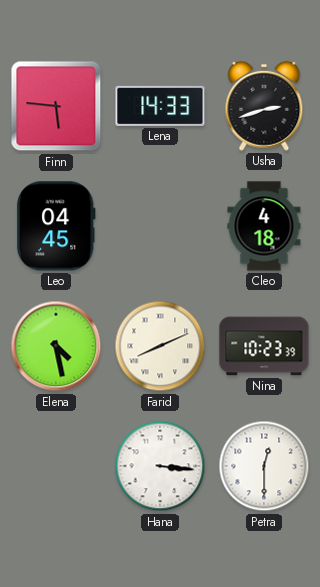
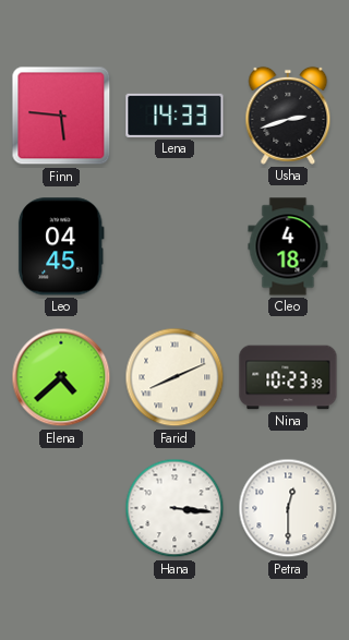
Elena: 4:28 -> 4:38
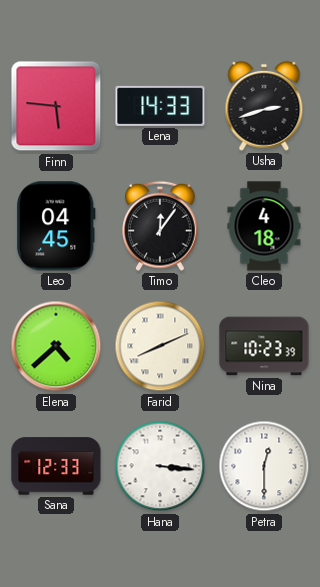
Timo: none -> 12:06
Sana: none -> 12:33
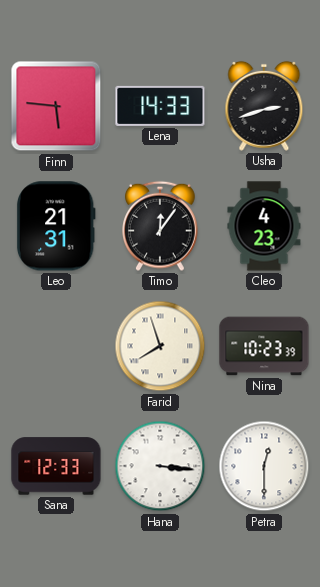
Leo: 04:45 -> 21:31
Cleo: 4:18 -> 4:23
Elena: 4:38 -> none
Farid: 8:11 -> 7:57
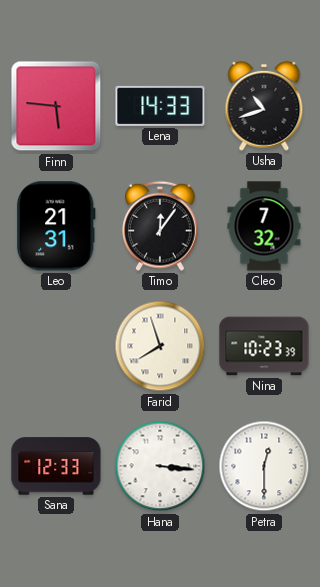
Usha: 2:42 -> 10:42
Cleo: 4:23 -> 7:32
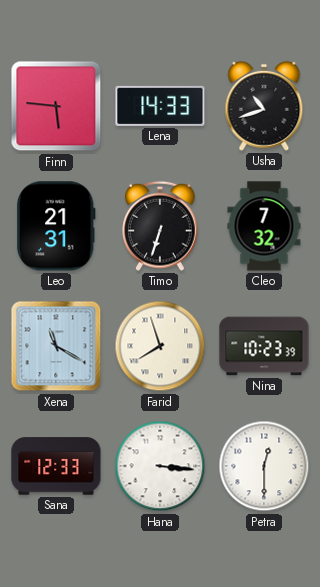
Timo: 12:06 -> 6:33
Xena: none -> 11:20
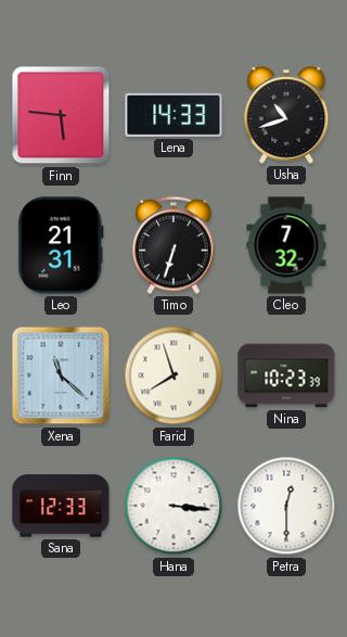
Xena: 11:20 -> 11:22
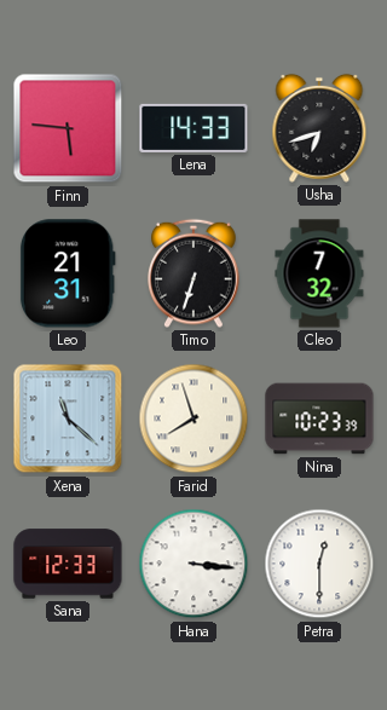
Usha: 10:42 -> 6:42
